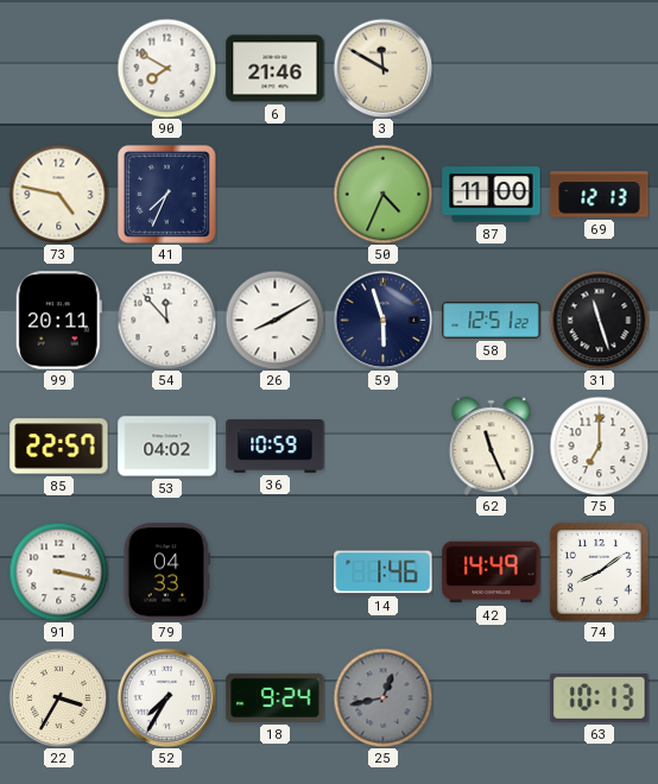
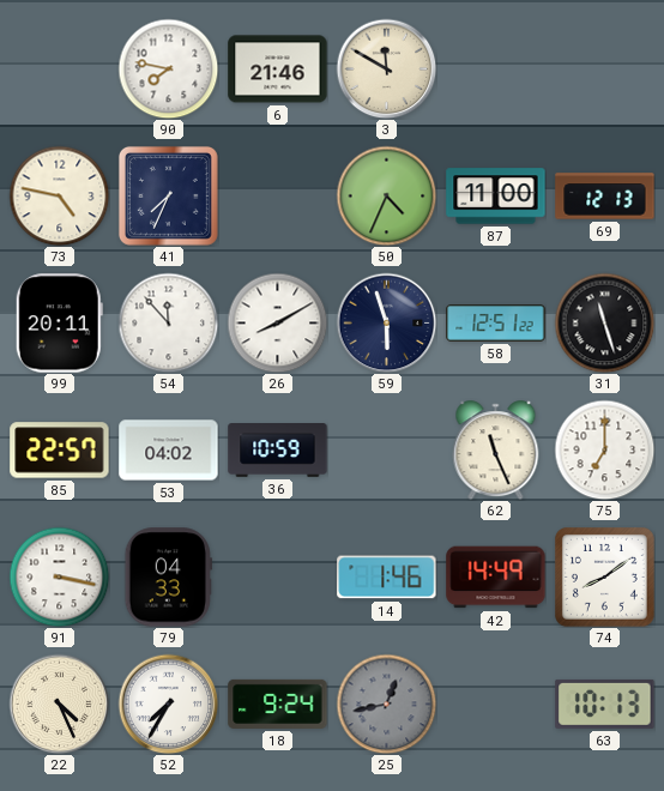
90: 7:50 -> 7:47
22: 3:35 -> 4:26
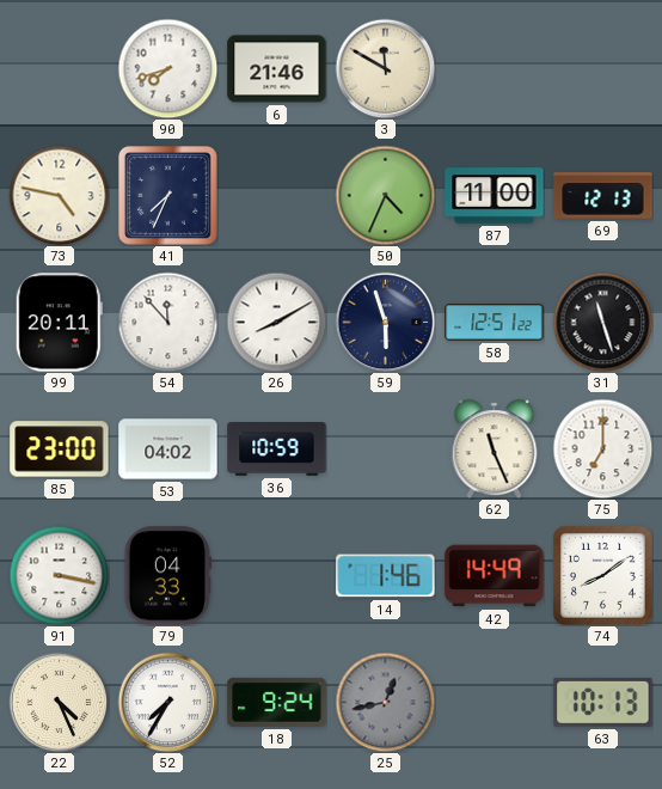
90: 7:47 -> 7:42
85: 22:57 -> 23:00
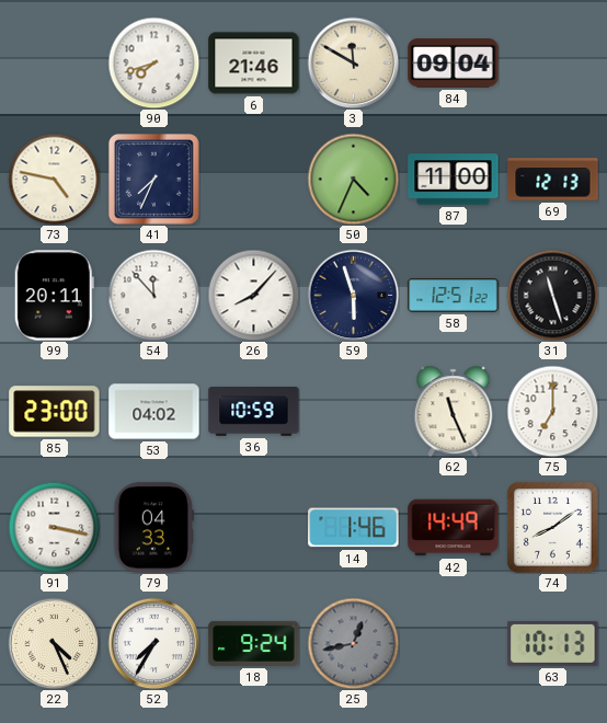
84: none -> 09:04
26: 8:10 -> 8:07
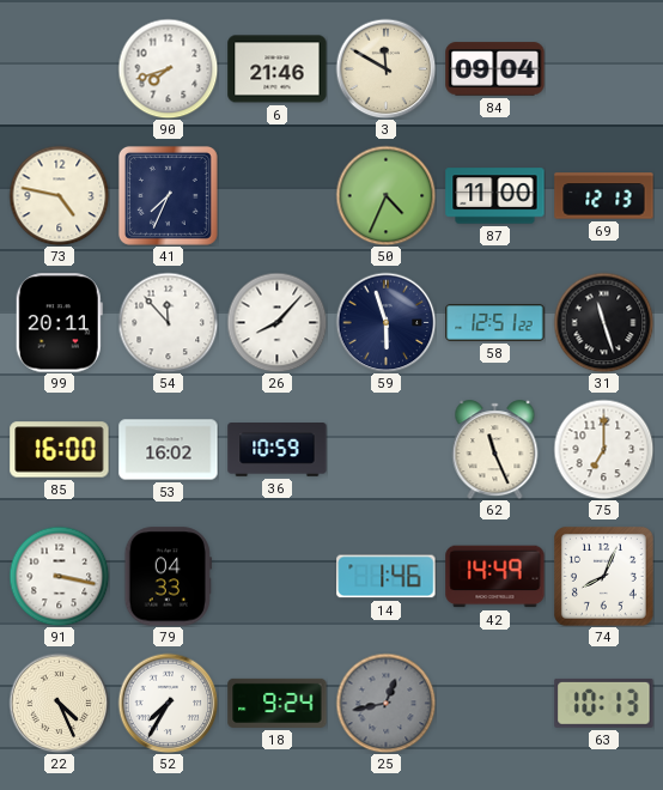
85: 23:00 -> 16:00
53: 04:02 -> 16:02
74: 8:09 -> 8:04
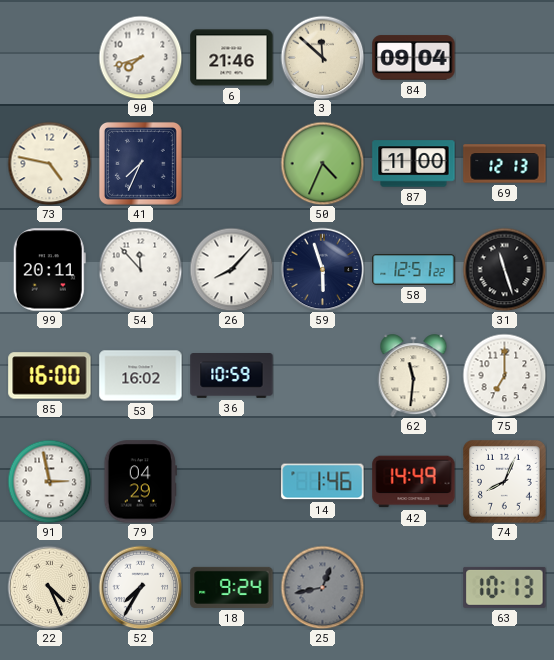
3: 11:50 -> 11:52
62: 11:26 -> 11:31
91: 3:17 -> 2:58
79: 04:33 -> 04:29
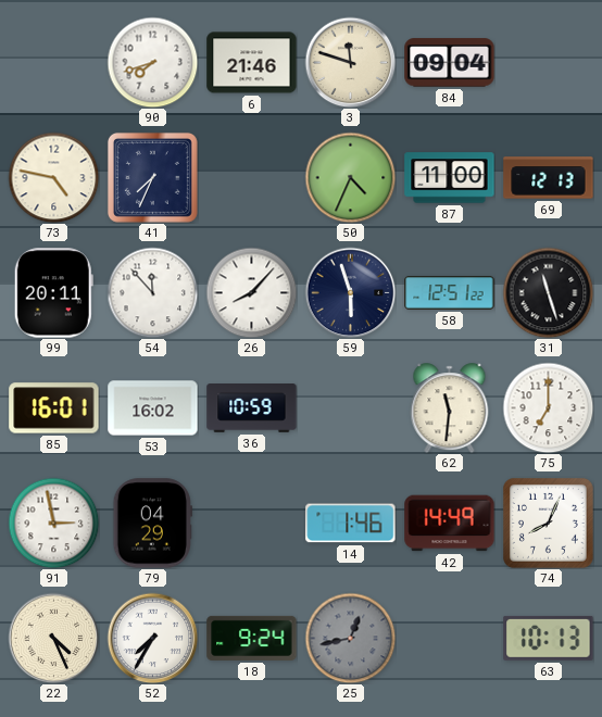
3: 11:52 -> 11:48
85: 16:00 -> 16:01
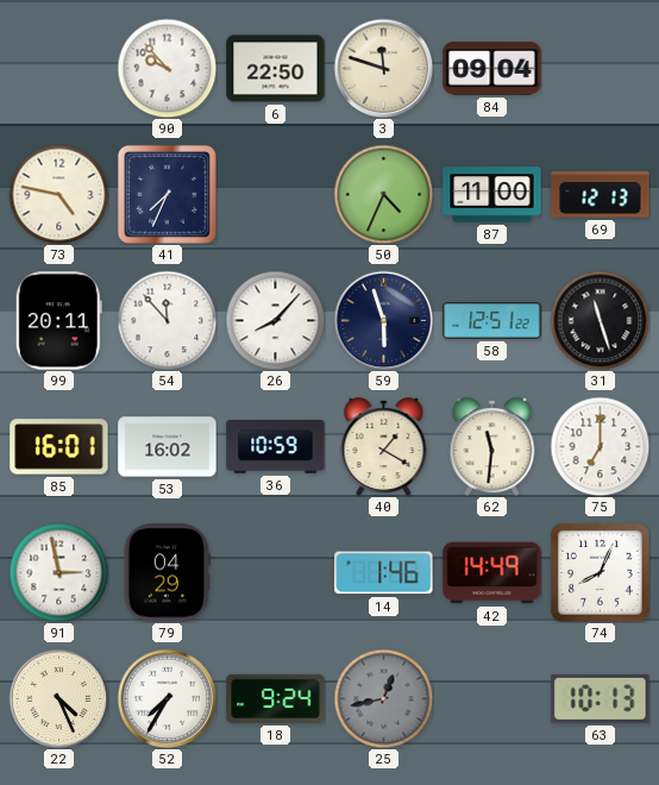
90: 7:42 -> 9:53
6: 21:46 -> 22:50
40: none -> 1:20
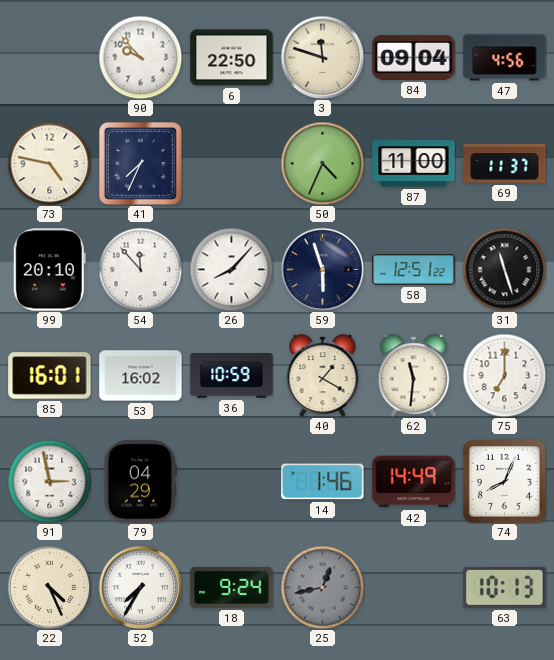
47: none -> 4:56
69: 12:13 -> 11:37
99: 20:11 -> 20:10
